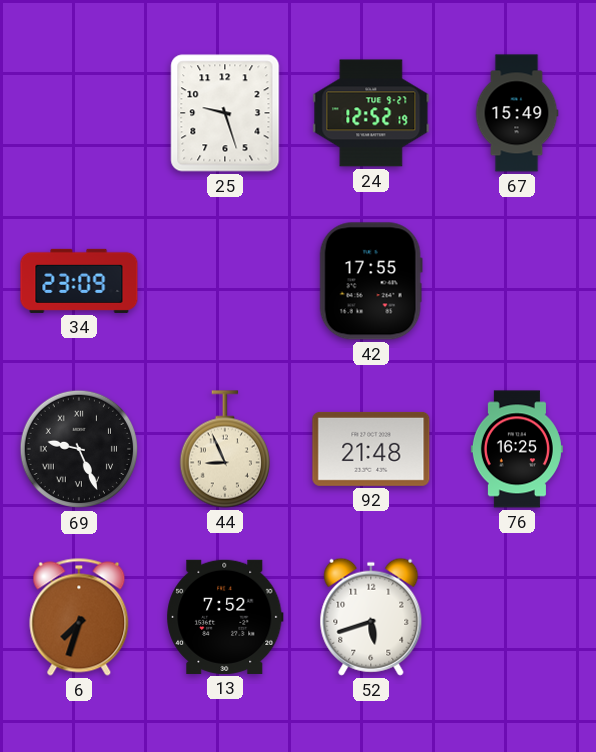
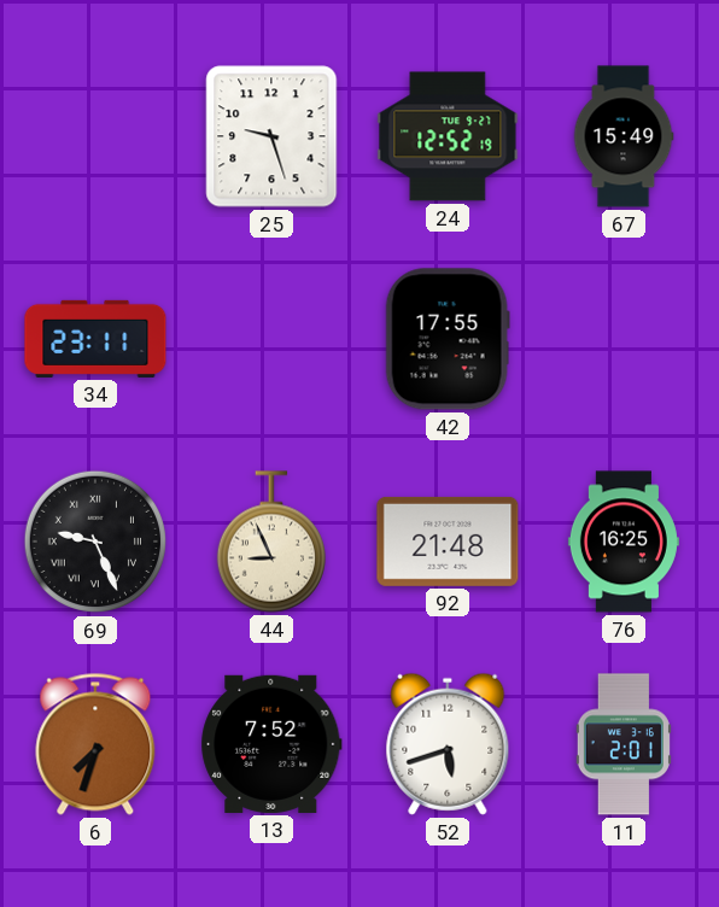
34: 23:09 -> 23:11
11: none -> 2:01
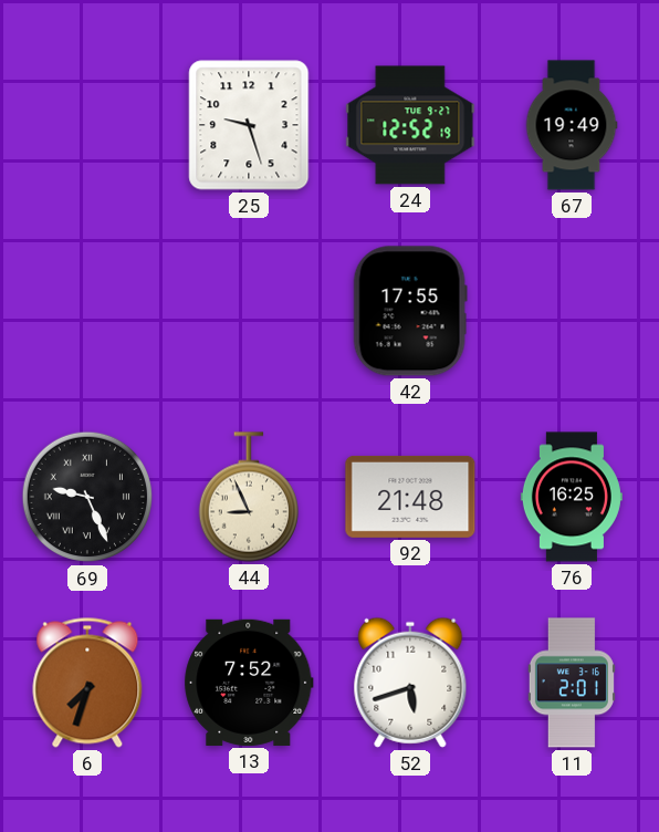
67: 15:49 -> 19:49
34: 23:11 -> none
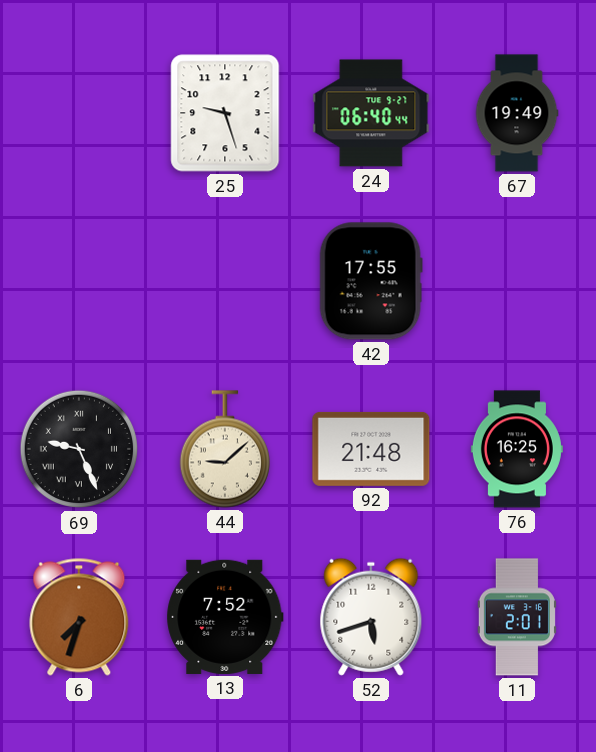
24: 12:52 -> 06:40
44: 8:56 -> 9:08
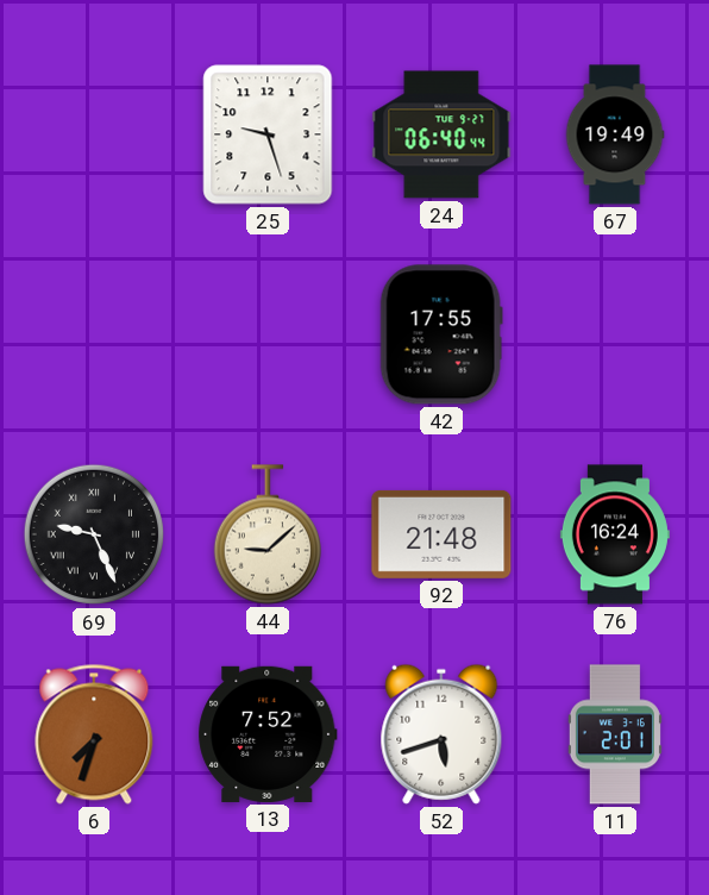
76: 16:25 -> 16:24
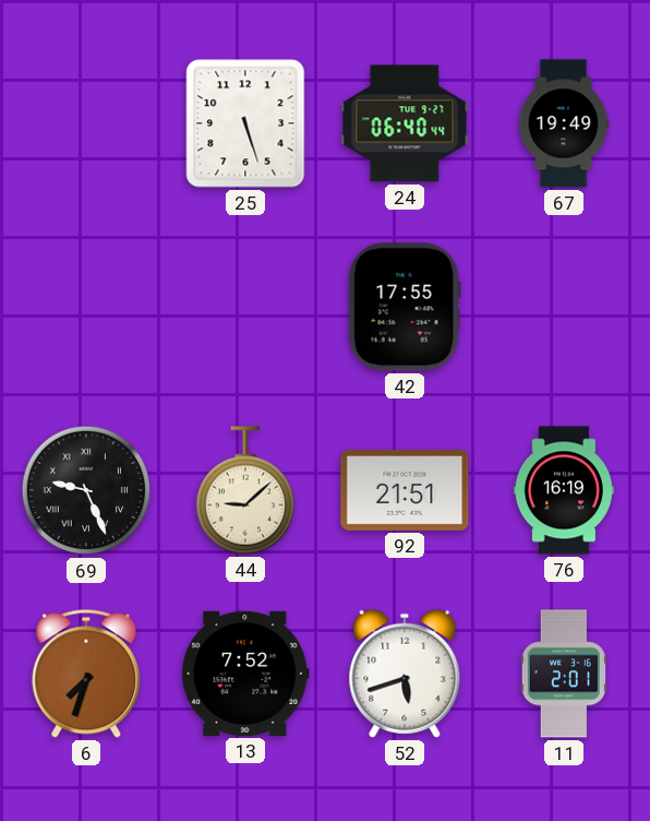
25: 9:27 -> 5:27
92: 21:48 -> 21:51
76: 16:24 -> 16:19
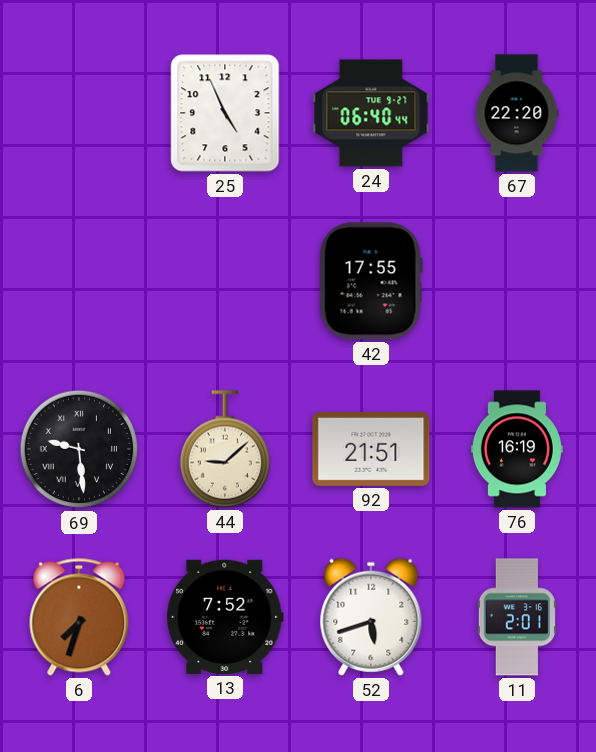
25: 5:27 -> 4:56
67: 19:49 -> 22:20
69: 9:26 -> 9:29
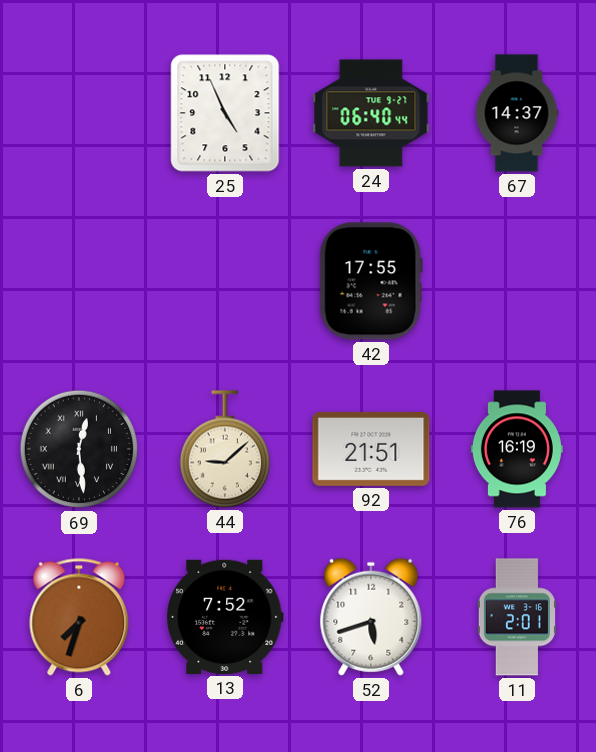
67: 22:20 -> 14:37
69: 9:29 -> 12:29
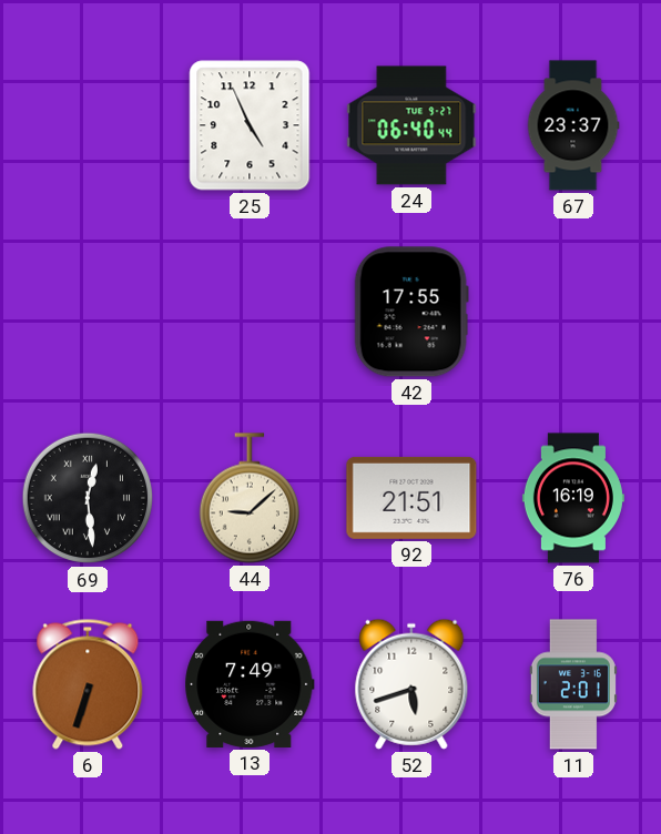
67: 14:37 -> 23:37
6: 7:33 -> 6:33
13: 7:52 -> 7:49
